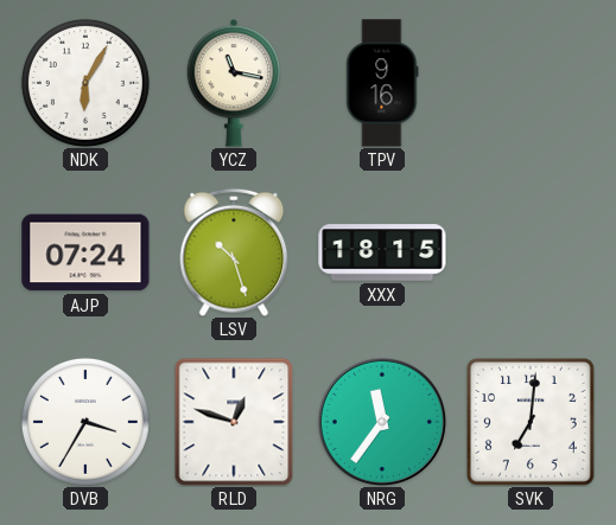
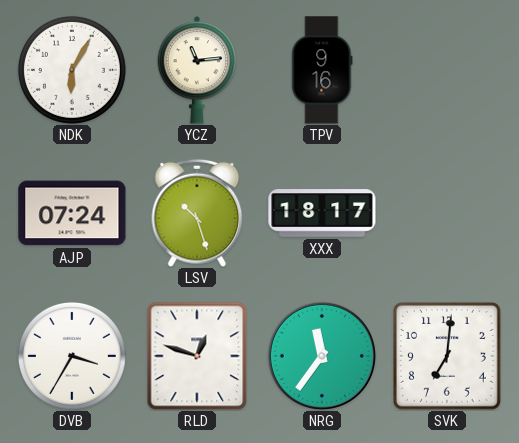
YCZ: 11:17 -> 11:14
XXX: 18:15 -> 18:17
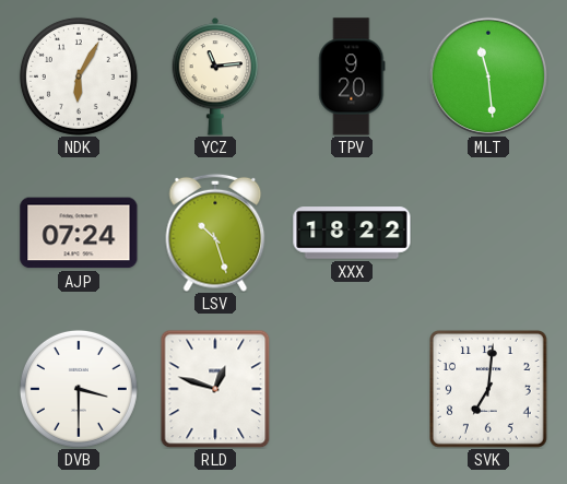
TPV: 9:16 -> 9:20
MLT: none -> 11:29
XXX: 18:17 -> 18:22
DVB: 3:35 -> 3:30
NRG: 11:36 -> none
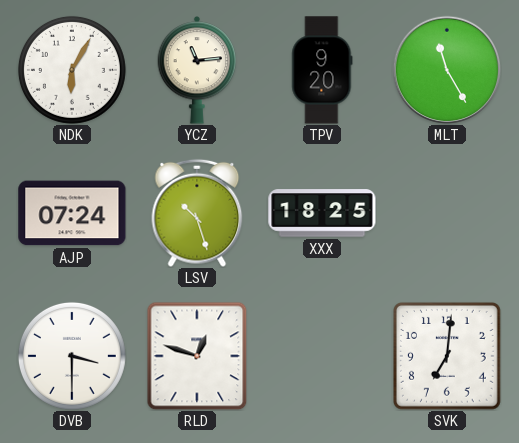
MLT: 11:29 -> 11:25
XXX: 18:22 -> 18:25
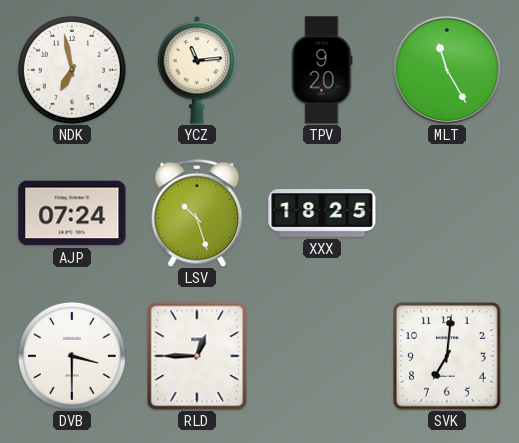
NDK: 6:05 -> 6:58
RLD: 12:48 -> 12:45
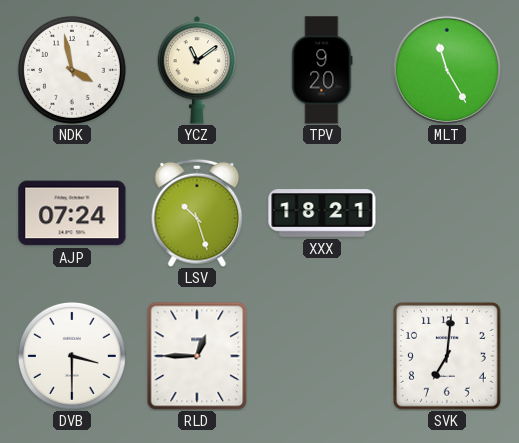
NDK: 6:58 -> 3:58
YCZ: 11:14 -> 11:09
XXX: 18:25 -> 18:21
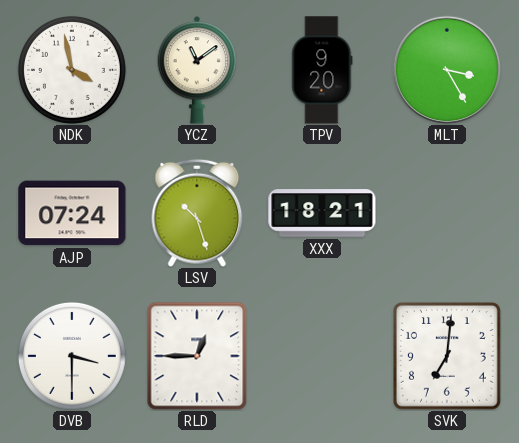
MLT: 11:25 -> 3:25
